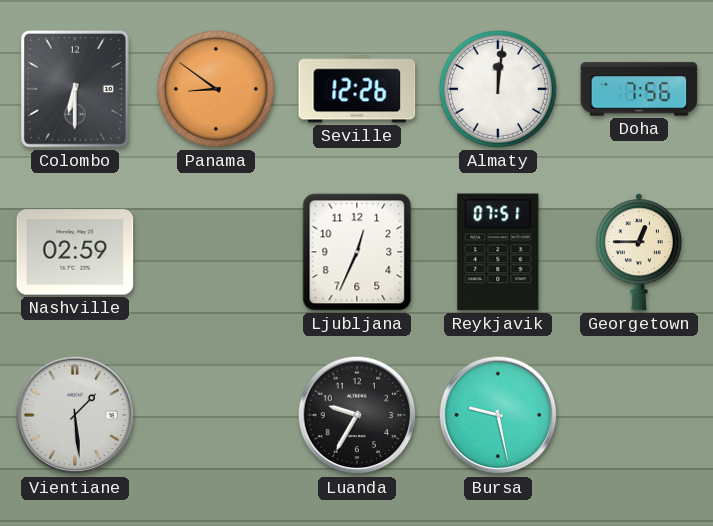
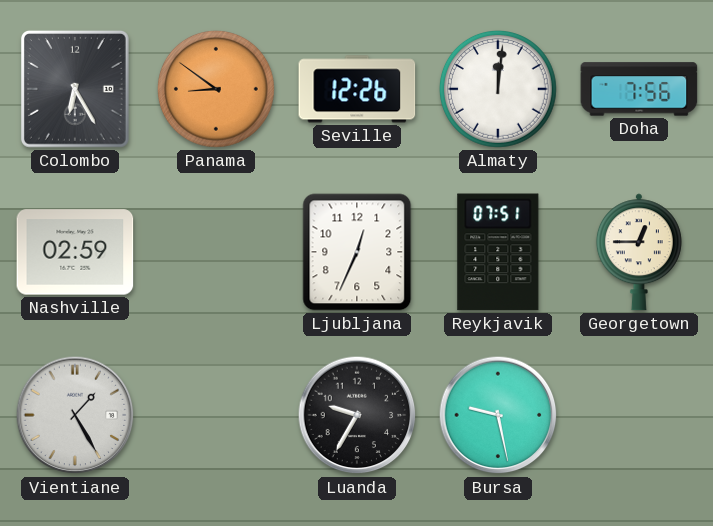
Colombo: 6:30 -> 6:25
Vientiane: 1:29 -> 1:25
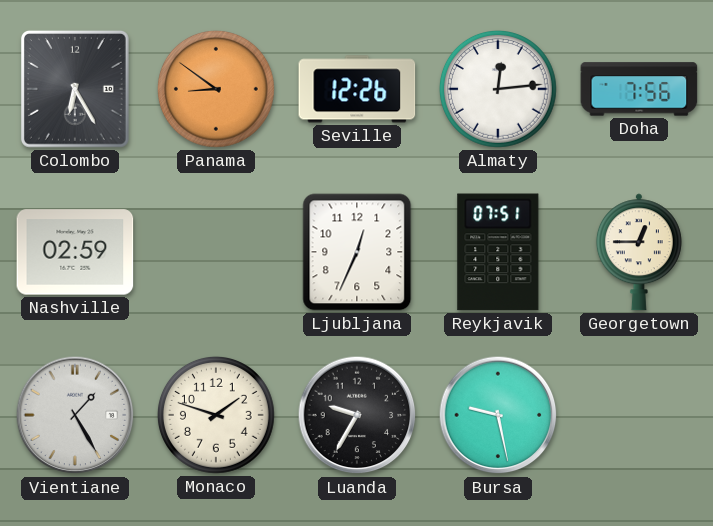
Almaty: 12:01 -> 12:14
Monaco: none -> 1:48
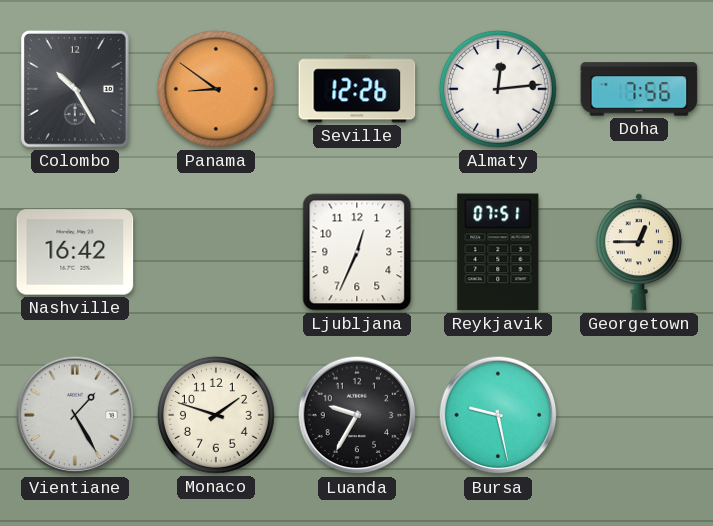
Colombo: 6:25 -> 10:25
Nashville: 02:59 -> 16:42
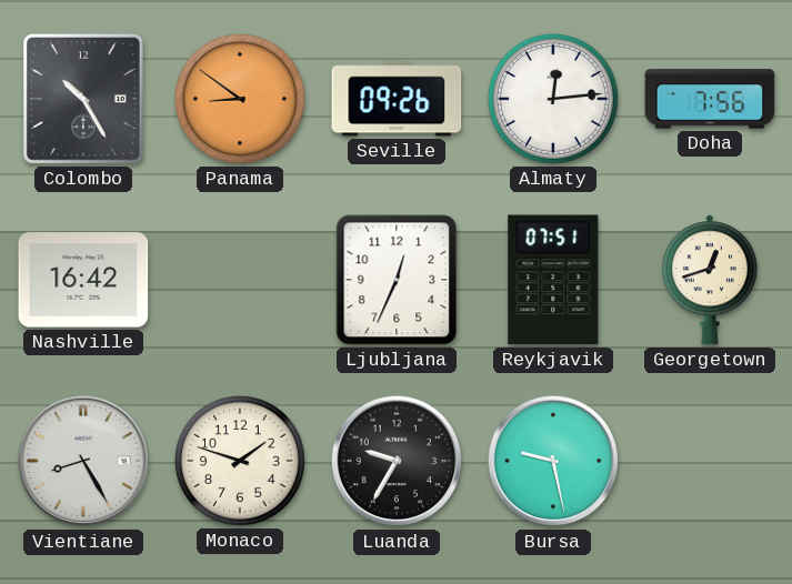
Seville: 12:26 -> 09:26
Georgetown: 12:45 -> 12:42
Vientiane: 1:25 -> 8:25
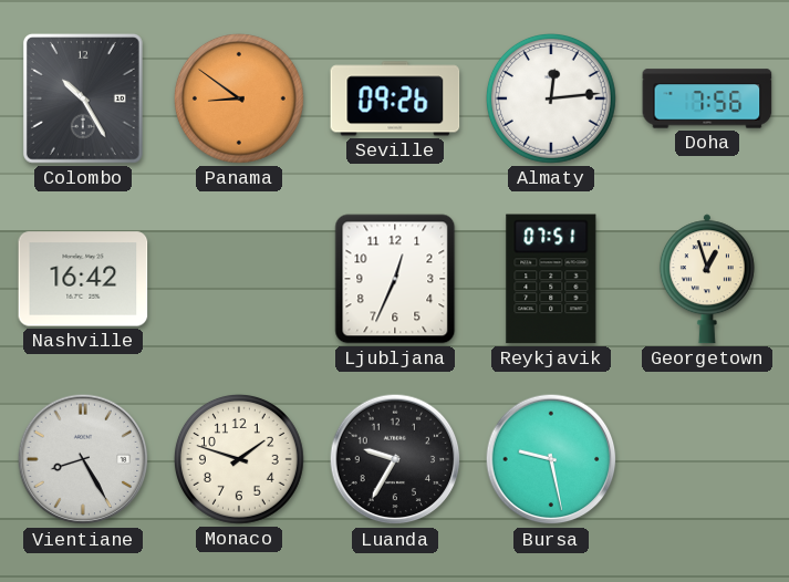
Georgetown: 12:42 -> 12:57
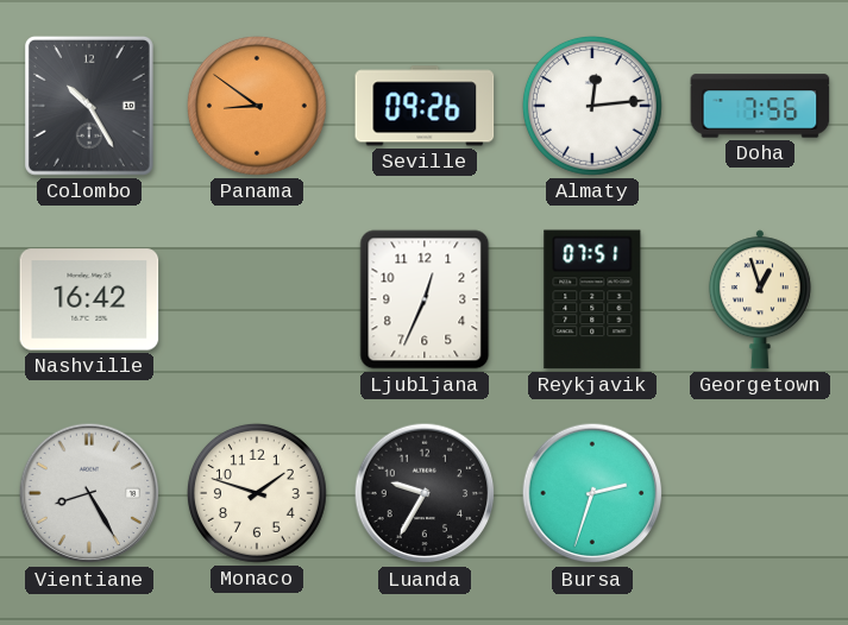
Bursa: 9:28 -> 2:33
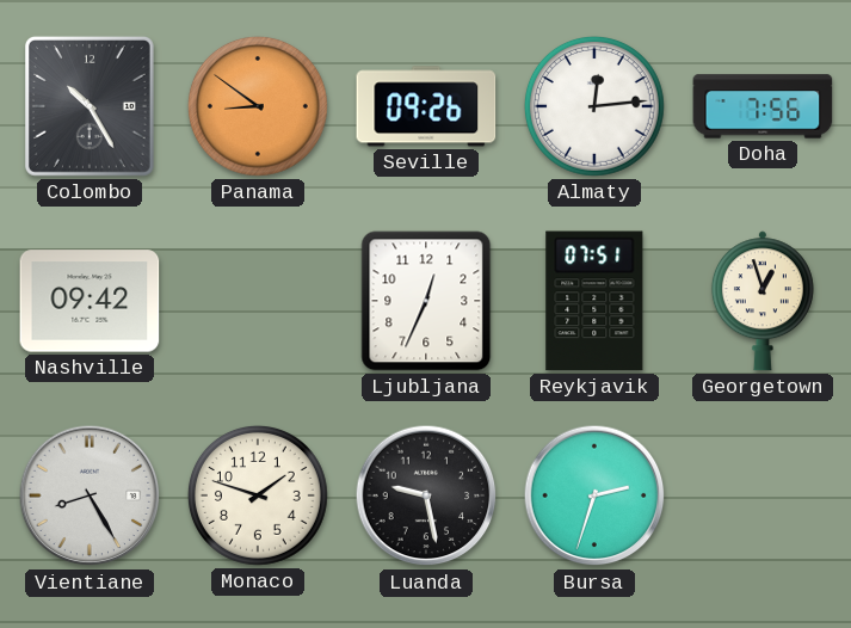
Nashville: 16:42 -> 09:42
Luanda: 9:35 -> 9:28
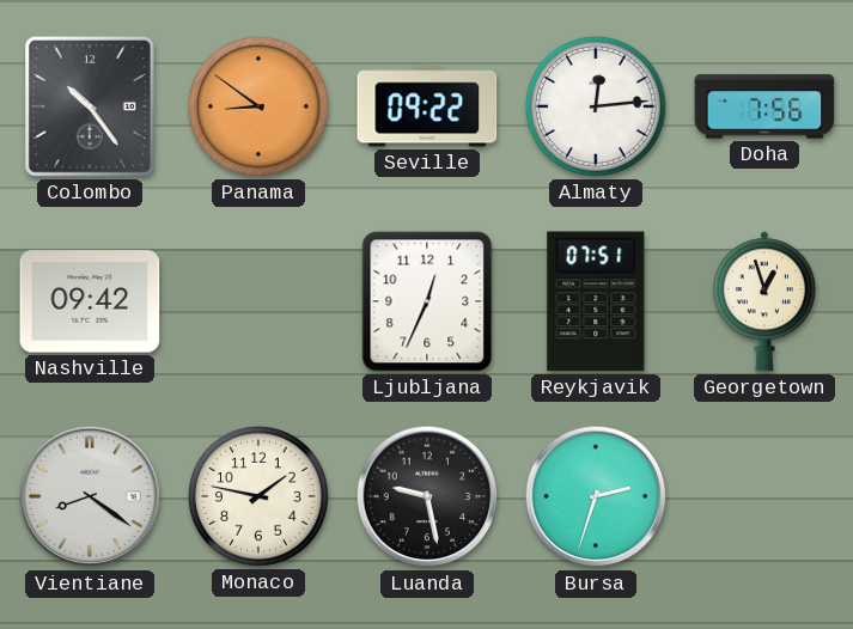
Colombo: 10:25 -> 10:24
Seville: 09:26 -> 09:22
Vientiane: 8:25 -> 8:21
Monaco: 1:48 -> 1:47
